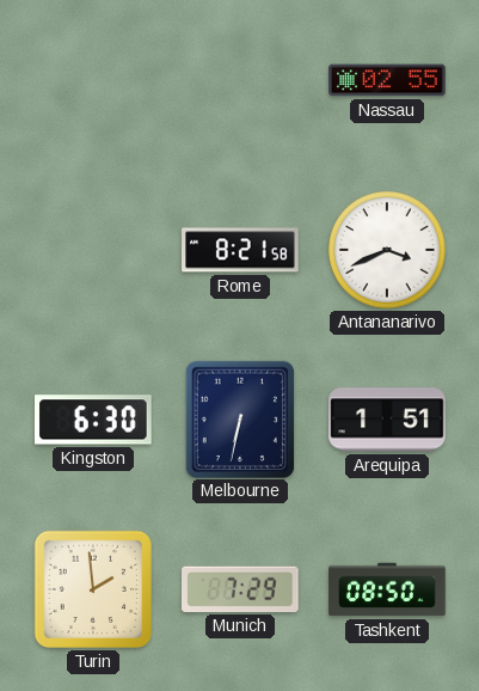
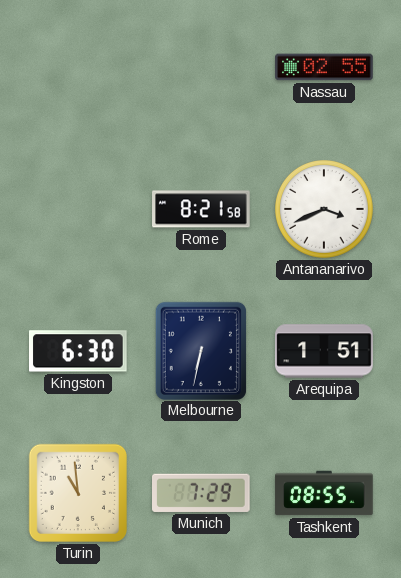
Turin: 1:59 -> 10:59
Tashkent: 08:50 -> 08:55
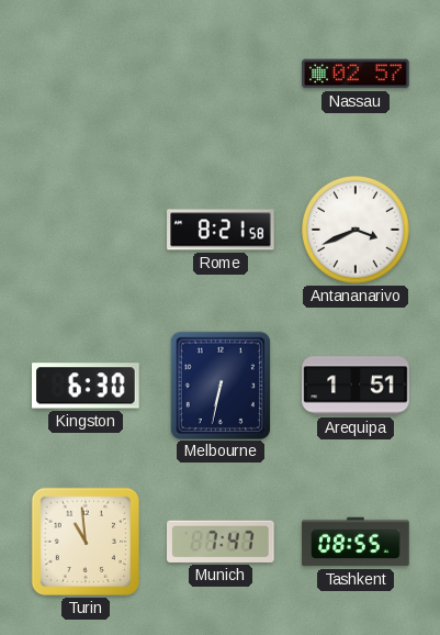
Nassau: 02:55 -> 02:57
Munich: 7:29 -> 7:47
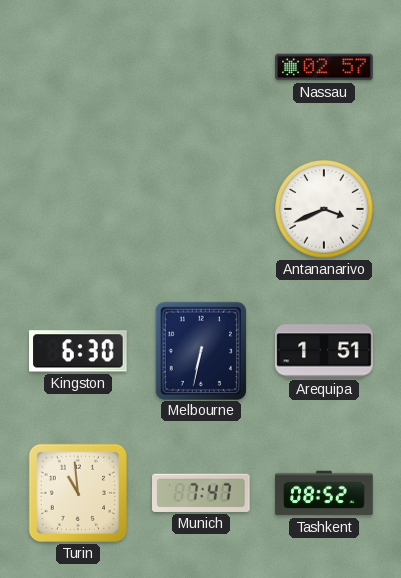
Rome: 8:21 -> none
Tashkent: 08:55 -> 08:52
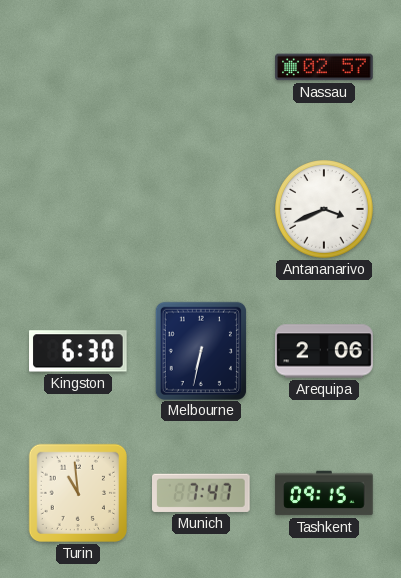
Arequipa: 1:51 -> 2:06
Tashkent: 08:52 -> 09:15
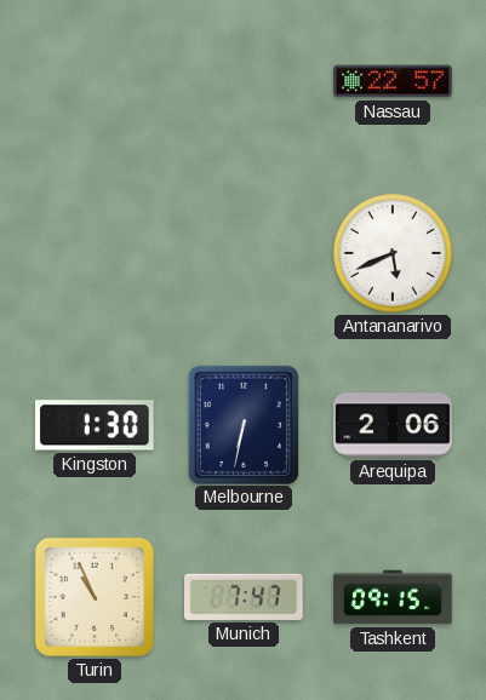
Nassau: 02:57 -> 22:57
Antananarivo: 3:41 -> 5:41
Kingston: 6:30 -> 1:30
Turin: 10:59 -> 10:56
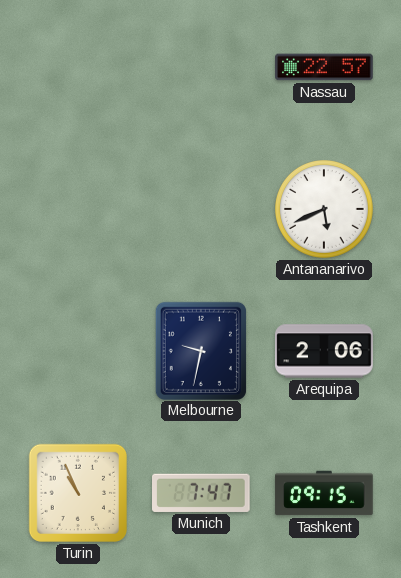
Kingston: 1:30 -> none
Melbourne: 6:32 -> 9:32
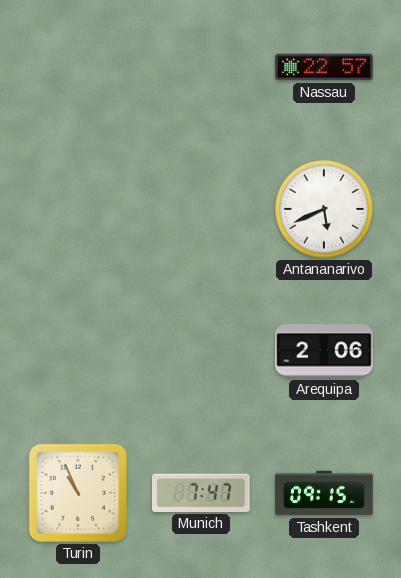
Melbourne: 9:32 -> none
